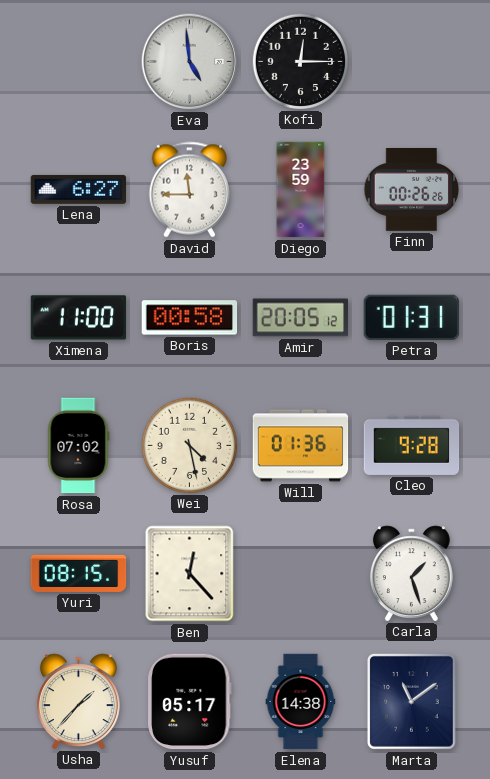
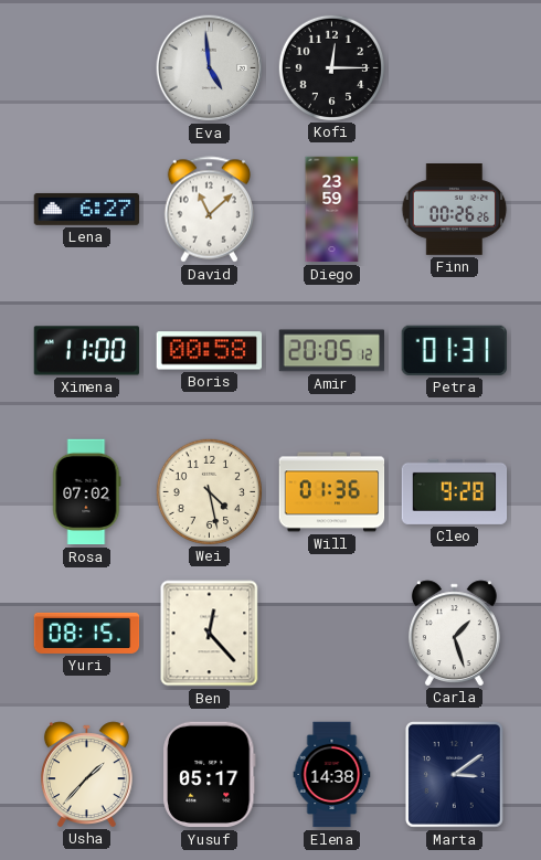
David: 11:45 -> 11:08
Marta: 11:09 -> 3:09
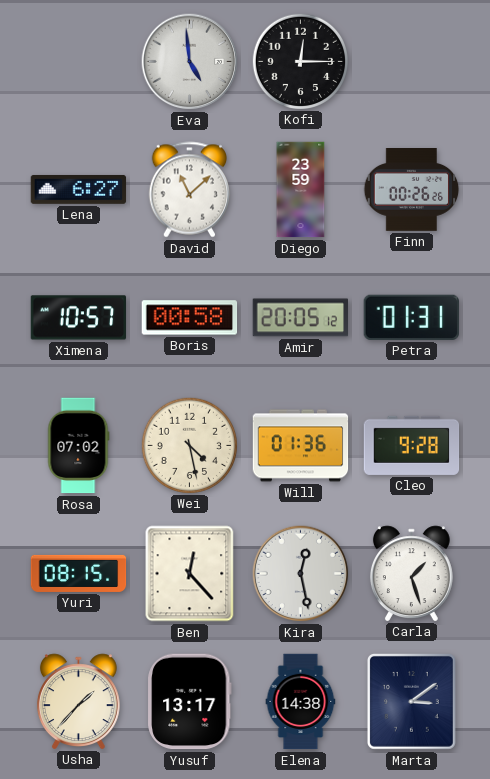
Ximena: 11:00 -> 10:57
Kira: none -> 12:28
Yusuf: 05:17 -> 13:17
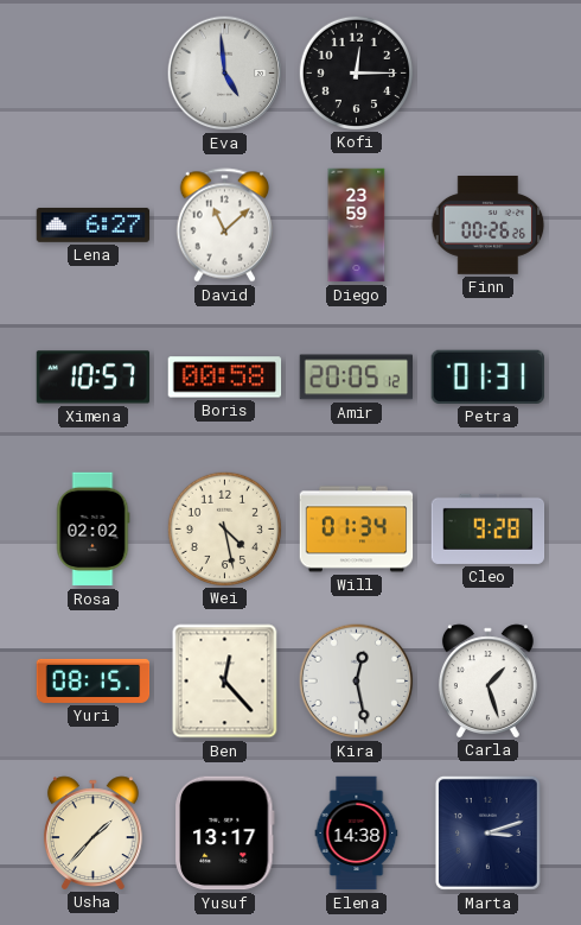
Rosa: 07:02 -> 02:02
Will: 01:36 -> 01:34
Marta: 3:09 -> 3:12
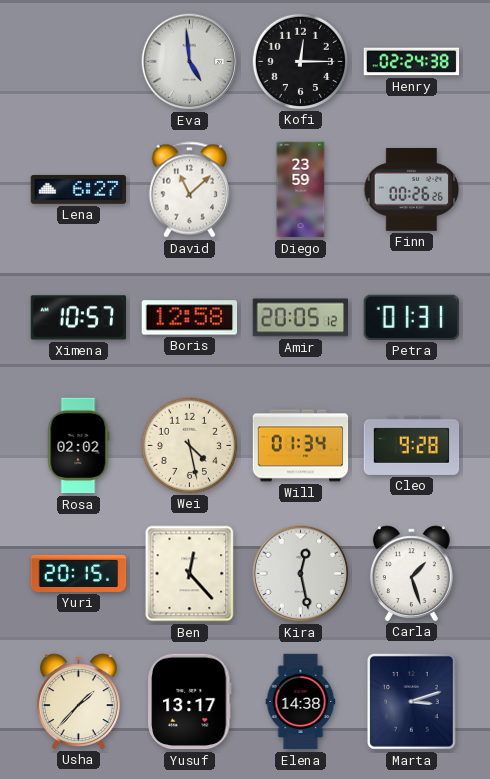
Henry: none -> 02:24
Boris: 00:58 -> 12:58
Yuri: 08:15 -> 20:15
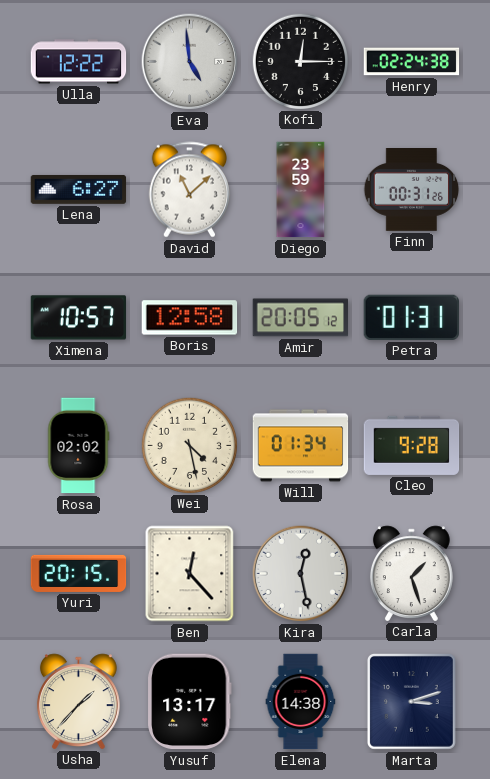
Ulla: none -> 12:22
Finn: 00:26 -> 00:31
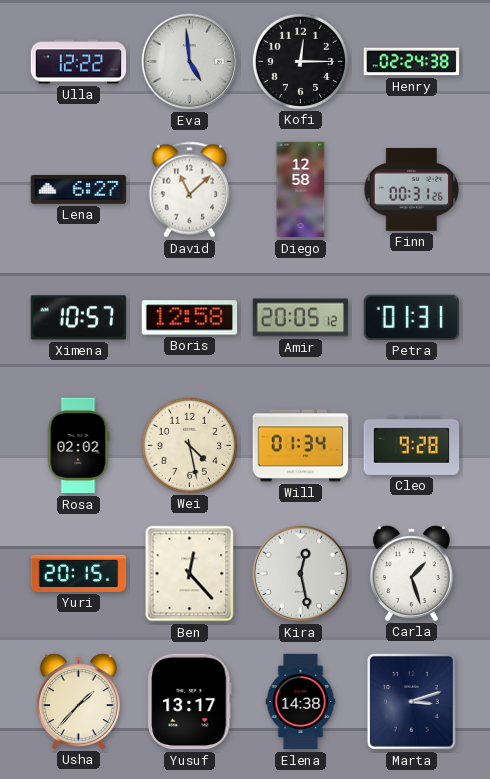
Diego: 23:59 -> 12:58
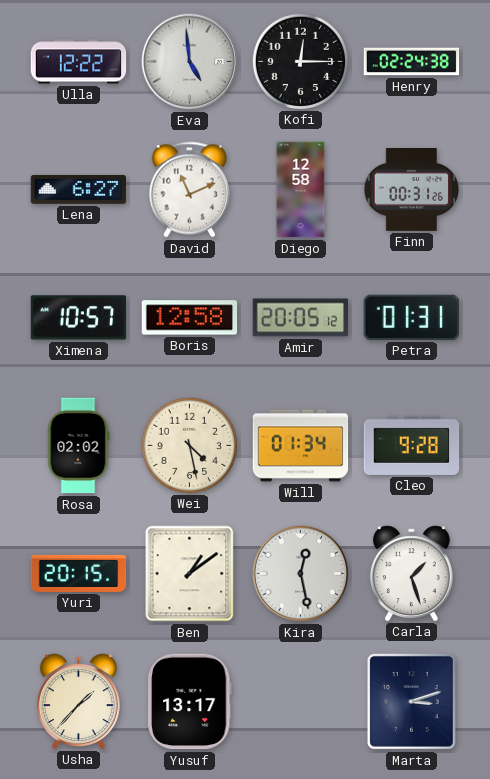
David: 11:08 -> 11:11
Ben: 12:23 -> 1:09
Elena: 14:38 -> none
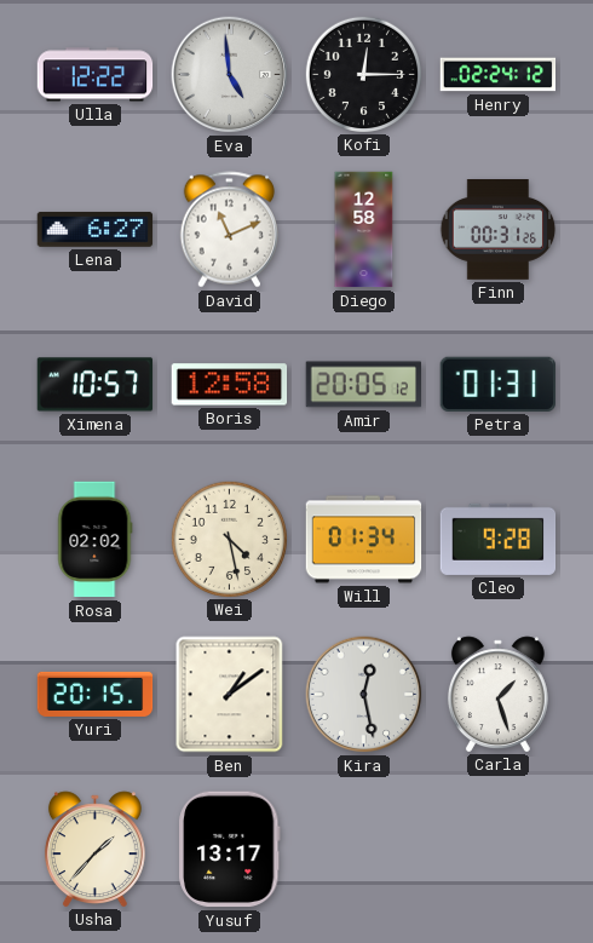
Henry: 02:24:38 -> 02:24:12
Marta: 3:12 -> none
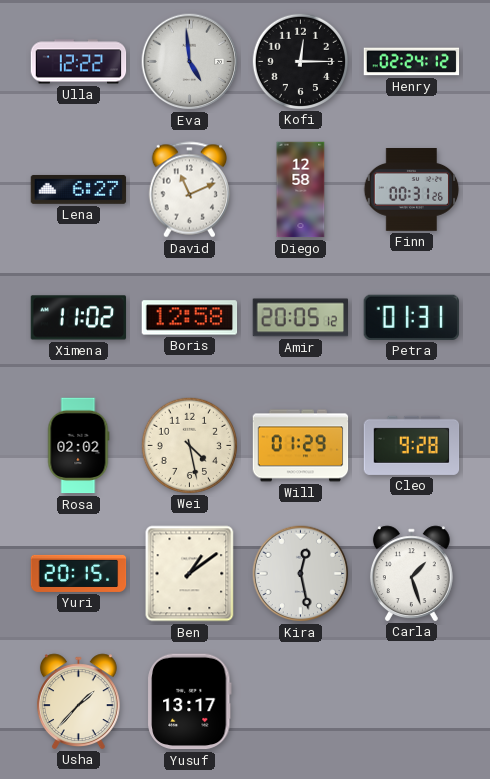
Ximena: 10:57 -> 11:02
Will: 01:34 -> 01:29
